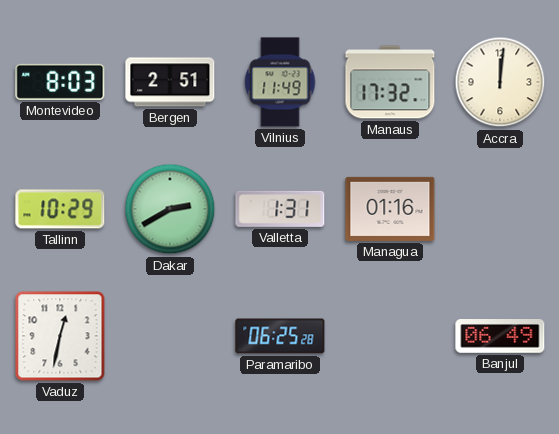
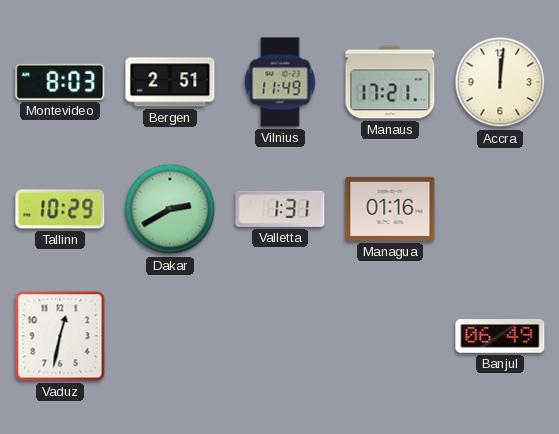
Manaus: 17:32 -> 17:21
Paramaribo: 06:25 -> none
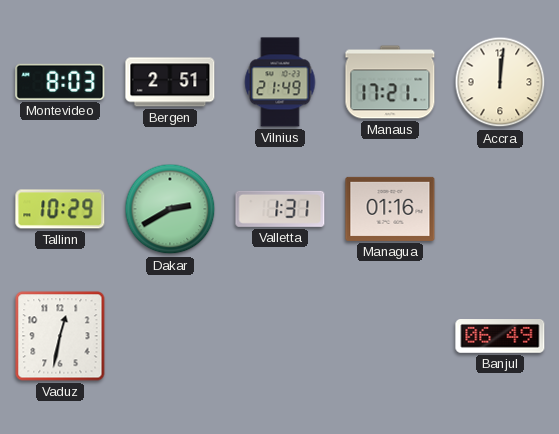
Vilnius: 11:49 -> 21:49
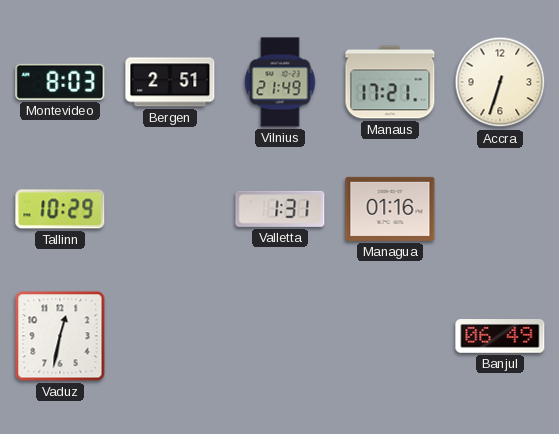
Accra: 12:01 -> 6:33
Dakar: 2:40 -> none
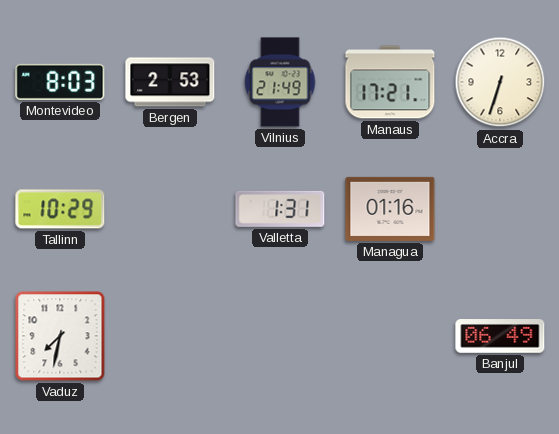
Bergen: 2:51 -> 2:53
Vaduz: 12:32 -> 7:32
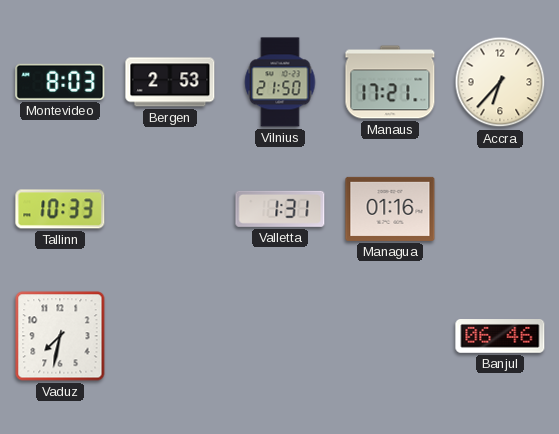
Vilnius: 21:49 -> 21:50
Accra: 6:33 -> 6:37
Tallinn: 10:29 -> 10:33
Banjul: 06:49 -> 06:46
